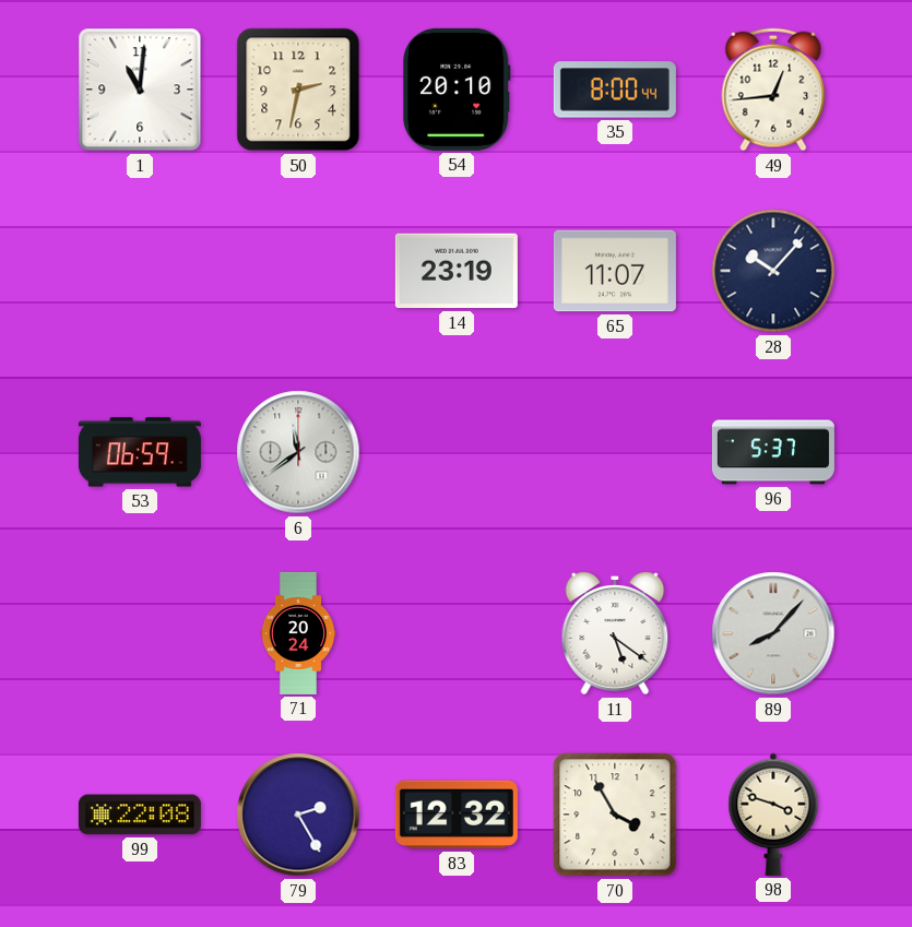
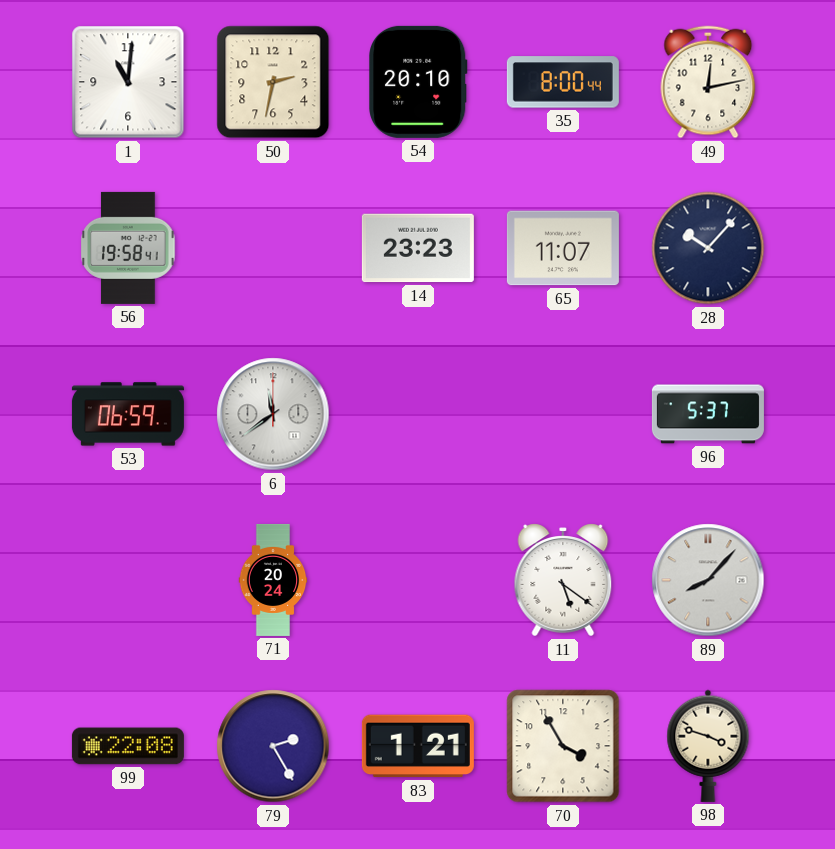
49: 12:44 -> 12:13
56: none -> 19:58
14: 23:19 -> 23:23
83: 12:32 -> 1:21
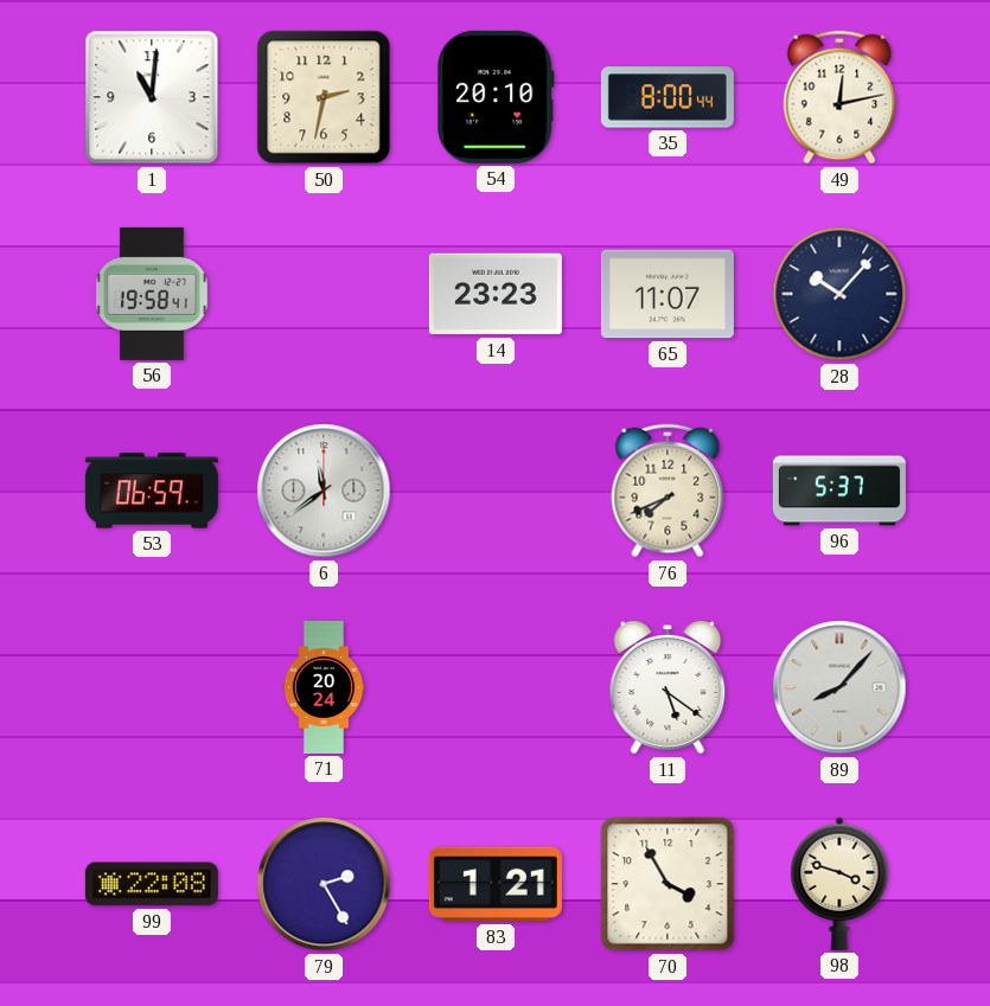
76: none -> 7:41
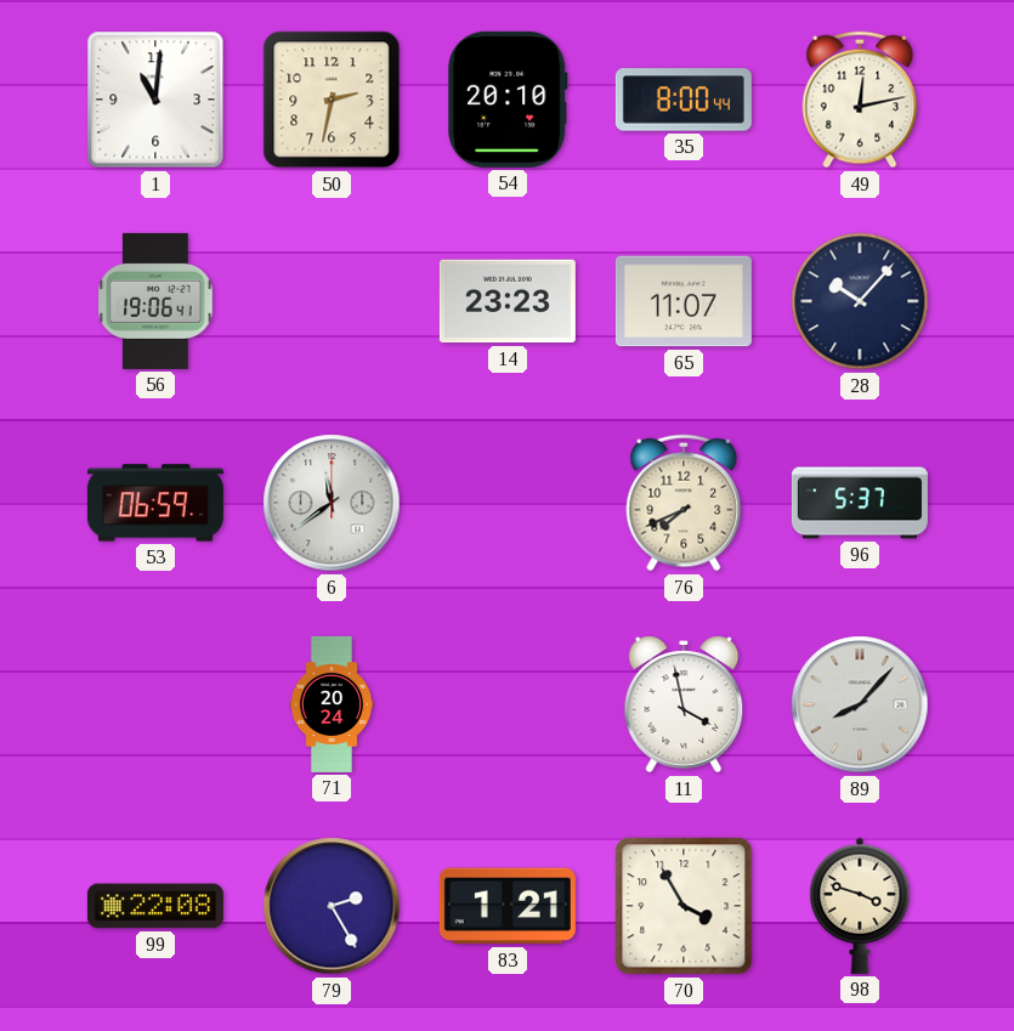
56: 19:58 -> 19:06
11: 5:21 -> 3:58
